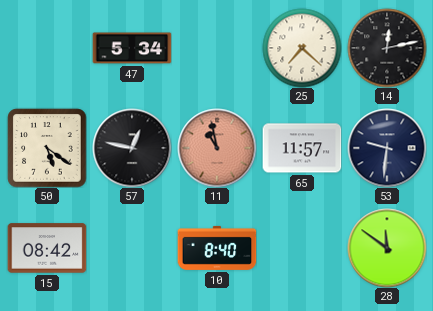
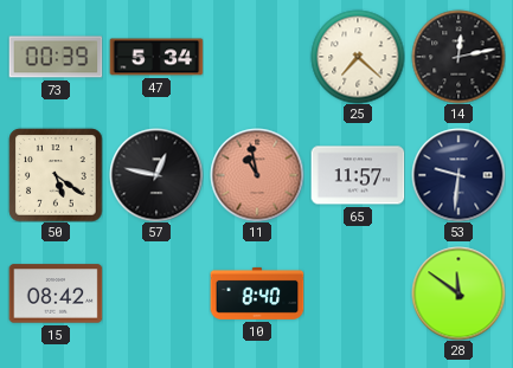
73: none -> 00:39
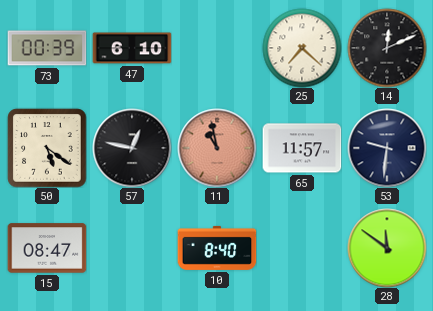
47: 5:34 -> 6:10
14: 12:13 -> 12:11
15: 08:42 -> 08:47
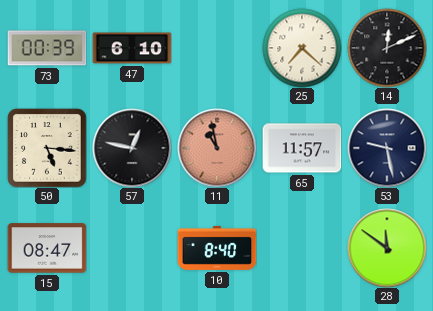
50: 5:21 -> 5:16
53: 9:31 -> 9:28
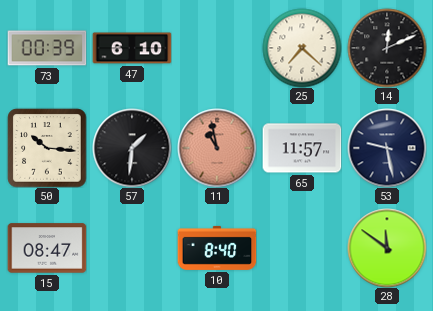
50: 5:16 -> 10:16
57: 12:47 -> 1:31
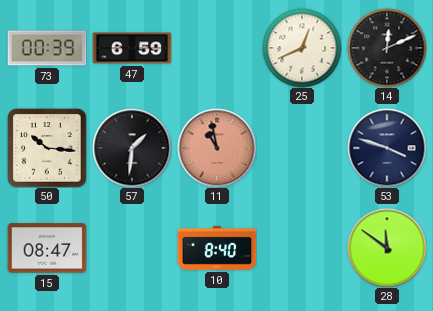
47: 6:10 -> 6:59
25: 7:22 -> 12:41
65: 11:57 -> none
53: 9:28 -> 3:48
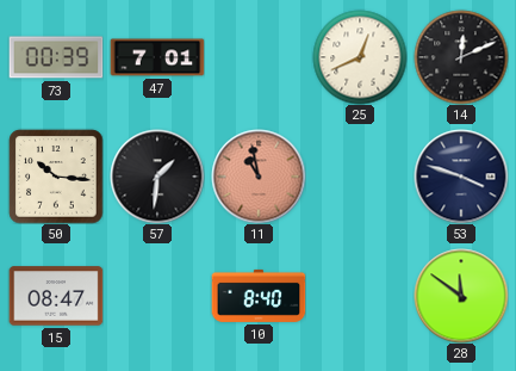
47: 6:59 -> 7:01
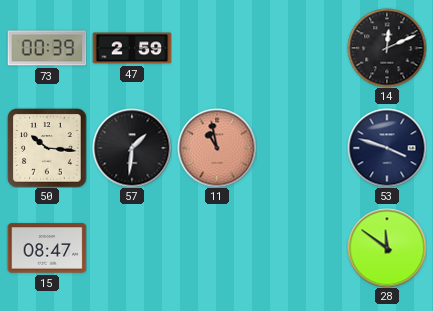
47: 7:01 -> 2:59
25: 12:41 -> none
10: 8:40 -> none
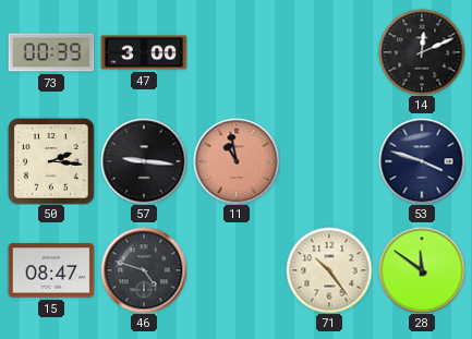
47: 2:59 -> 3:00
50: 10:16 -> 2:16
57: 1:31 -> 9:16
46: none -> 4:48
71: none -> 10:24
